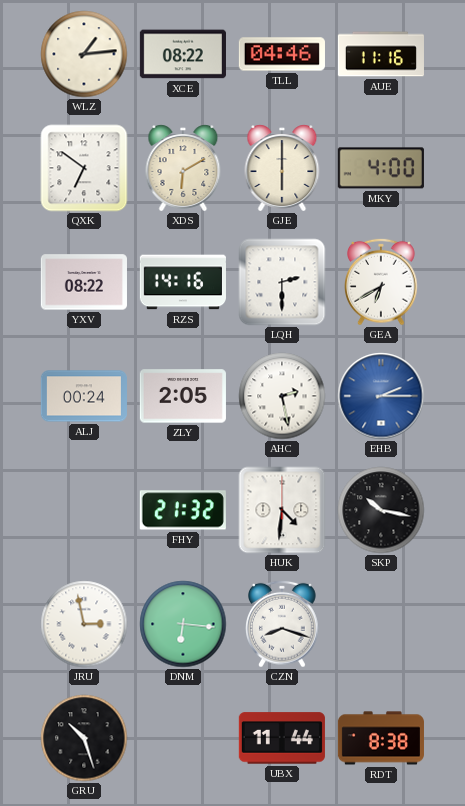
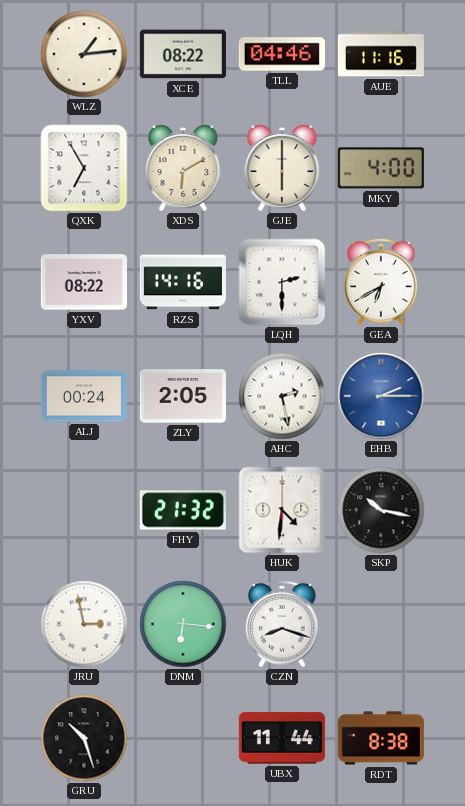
QXK: 6:51 -> 6:55
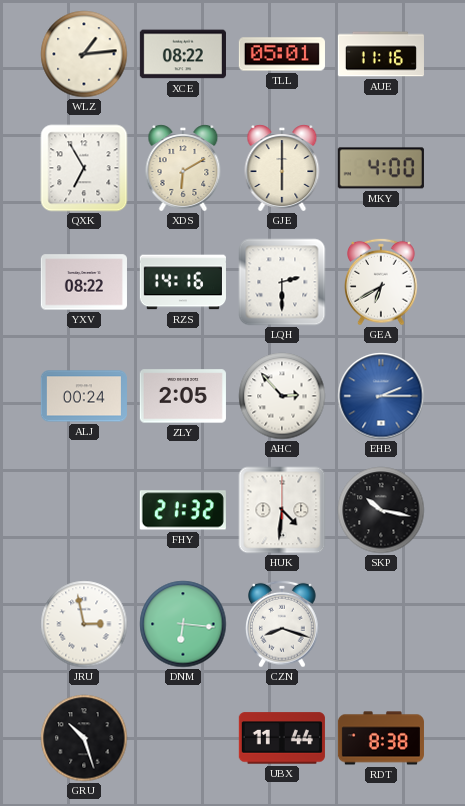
TLL: 04:46 -> 05:01
AHC: 2:28 -> 2:53
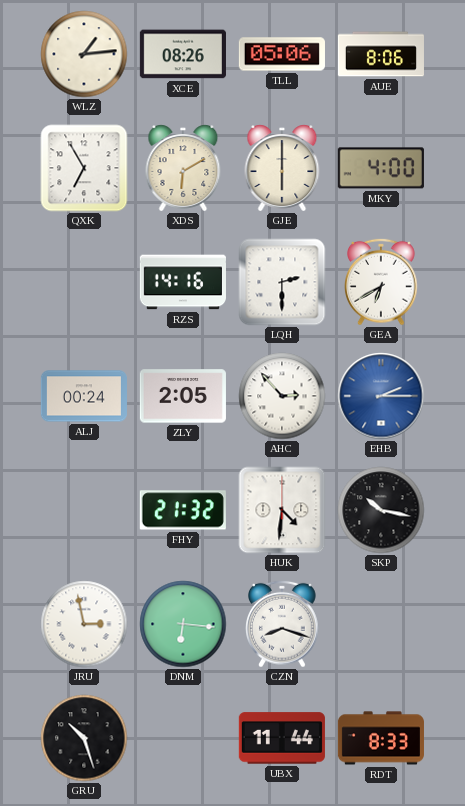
XCE: 08:22 -> 08:26
TLL: 05:01 -> 05:06
AUE: 11:16 -> 8:06
YXV: 08:22 -> none
RDT: 8:38 -> 8:33
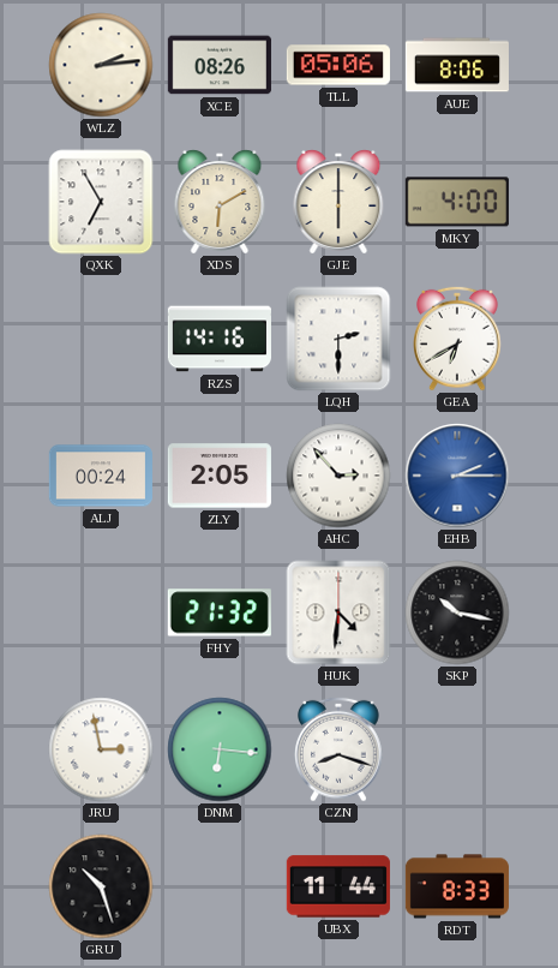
WLZ: 1:14 -> 2:14
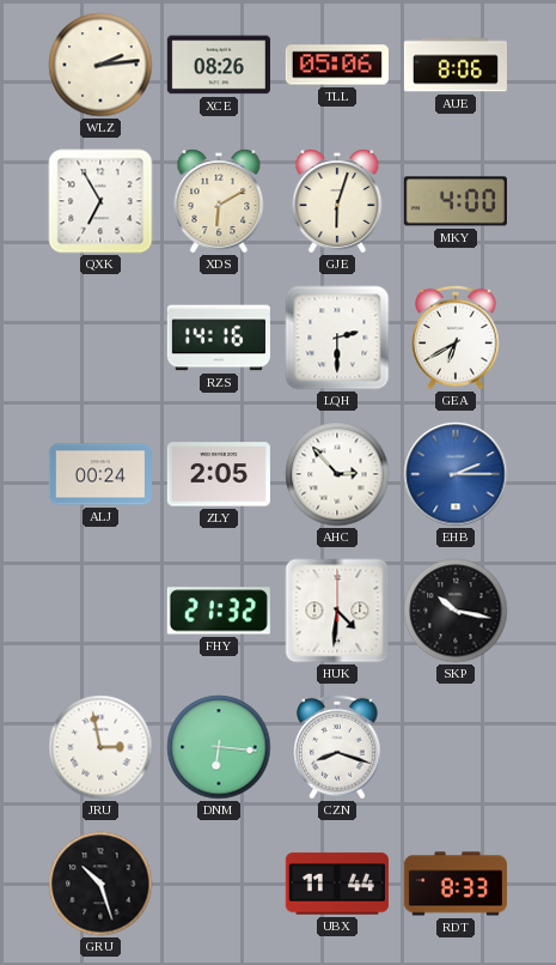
GJE: 6:00 -> 6:03
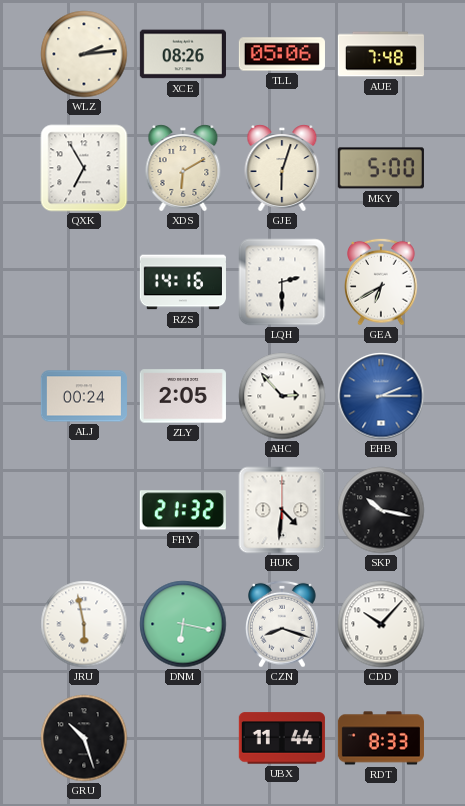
AUE: 8:06 -> 7:48
MKY: 4:00 -> 5:00
JRU: 2:58 -> 5:58
DNM: 6:16 -> 6:17
CDD: none -> 10:07
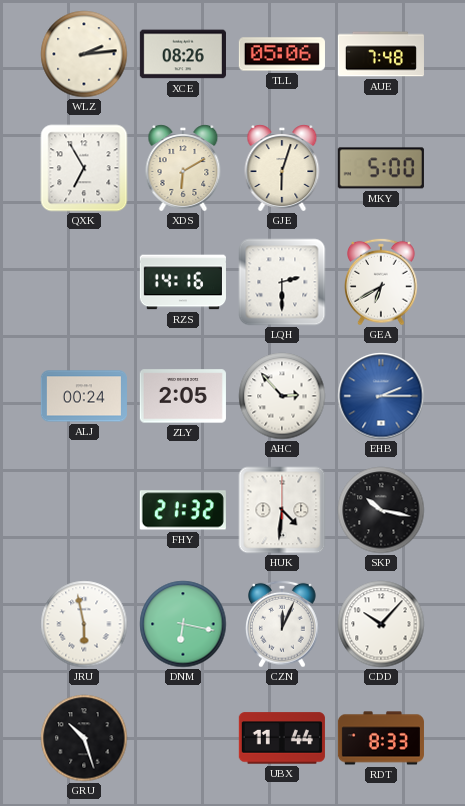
CZN: 8:18 -> 12:04
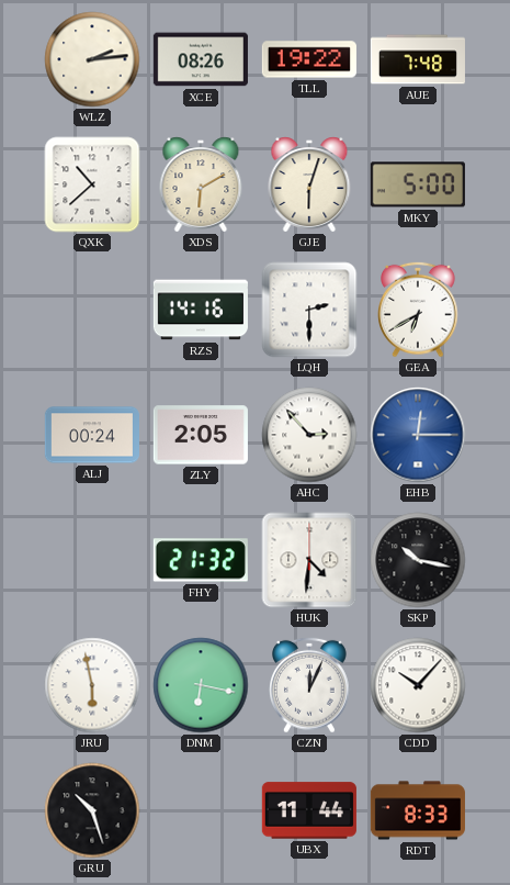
TLL: 05:06 -> 19:22
QXK: 6:55 -> 10:38
EHB: 2:15 -> 12:15
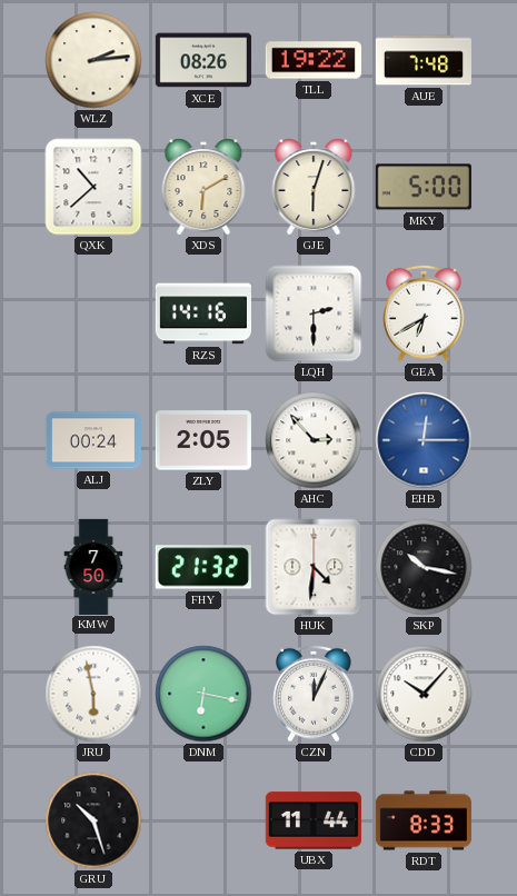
KMW: none -> 7:50
